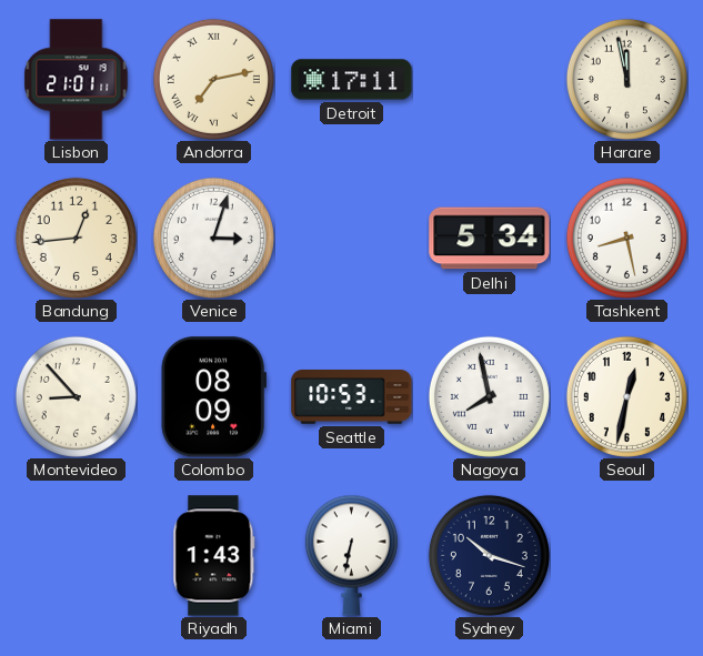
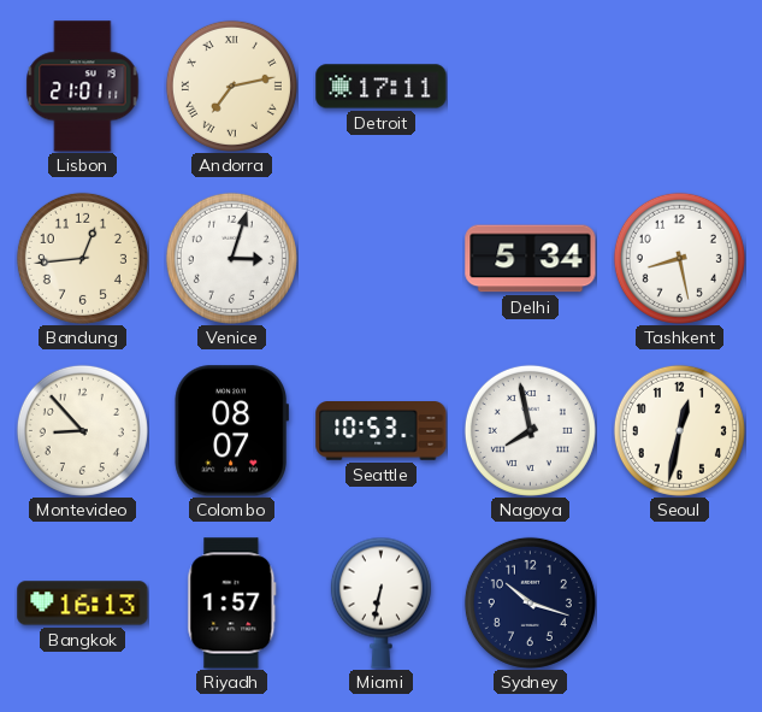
Harare: 11:58 -> none
Colombo: 08:09 -> 08:07
Bangkok: none -> 16:13
Riyadh: 1:43 -> 1:57
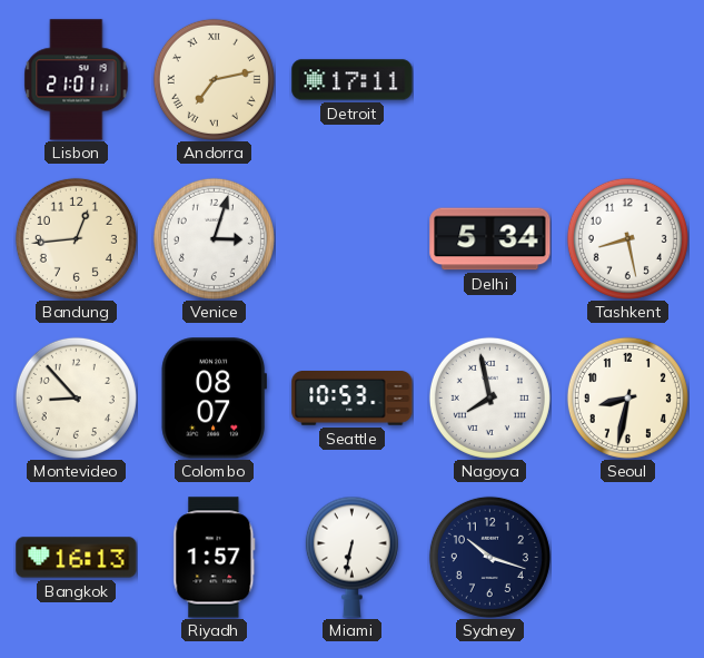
Seoul: 12:32 -> 8:32
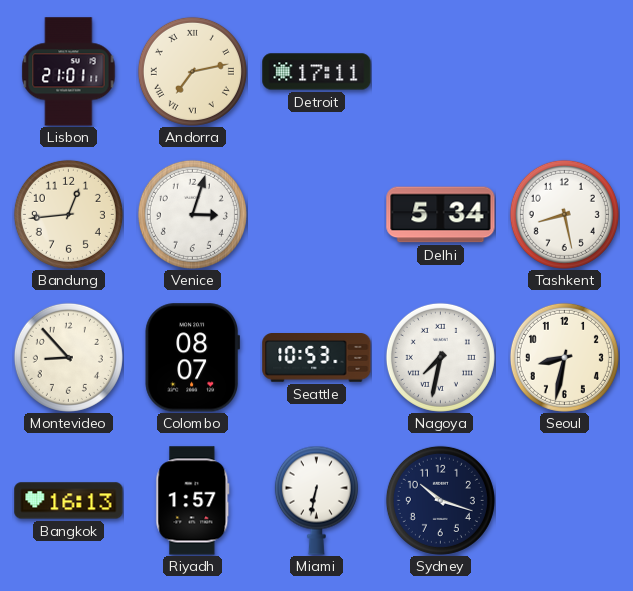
Nagoya: 7:58 -> 7:32
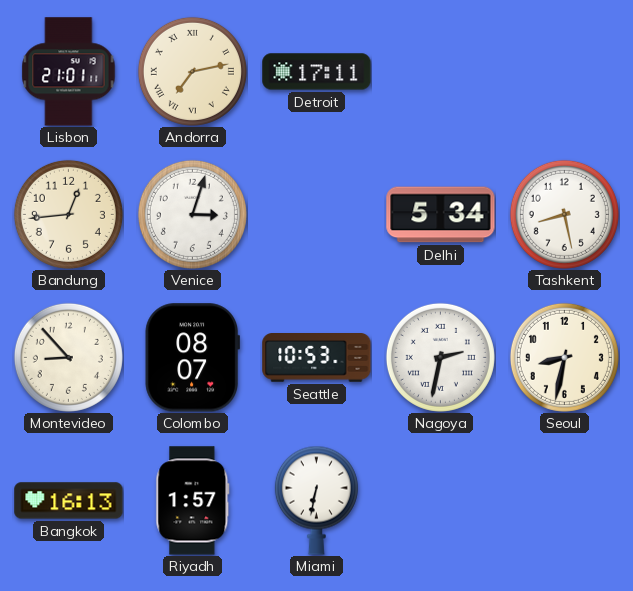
Nagoya: 7:32 -> 2:32
Sydney: 10:18 -> none
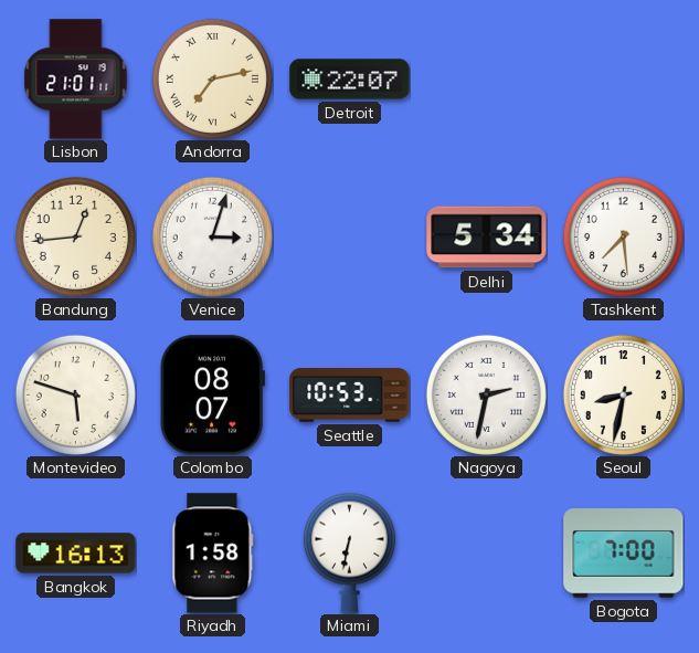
Detroit: 17:11 -> 22:07
Tashkent: 8:28 -> 7:29
Montevideo: 8:53 -> 5:48
Riyadh: 1:57 -> 1:58
Bogota: none -> 7:00
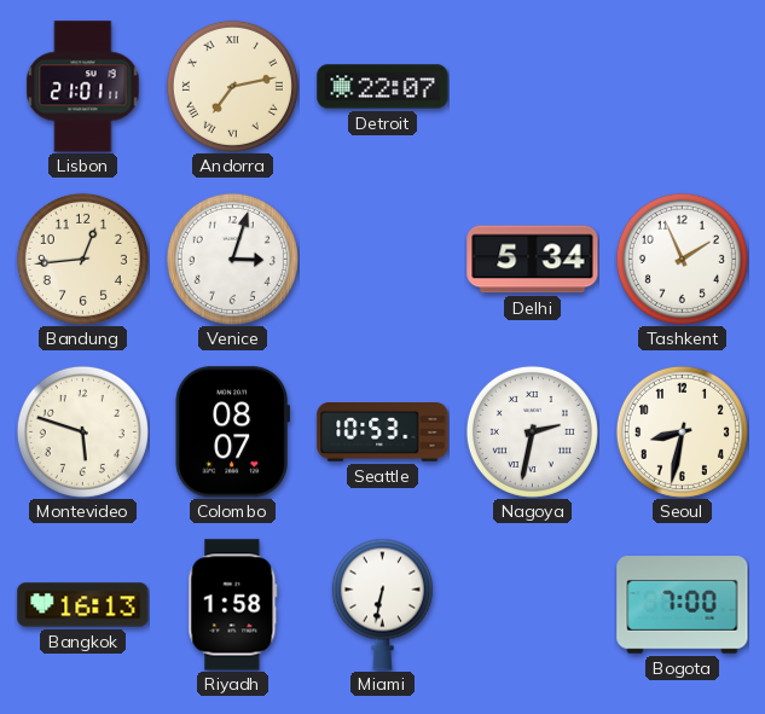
Tashkent: 7:29 -> 1:56
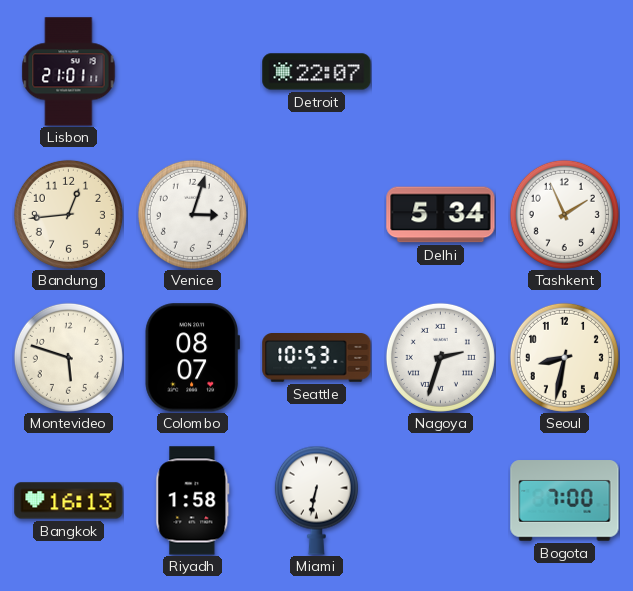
Andorra: 7:13 -> none
Nagoya: 2:32 -> 2:33
